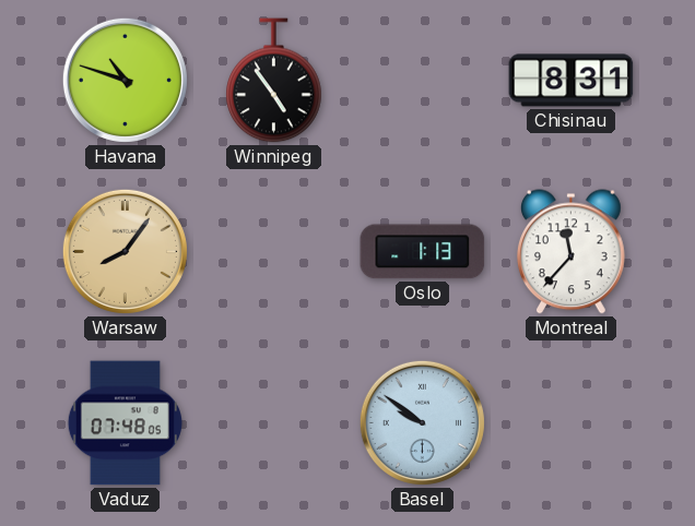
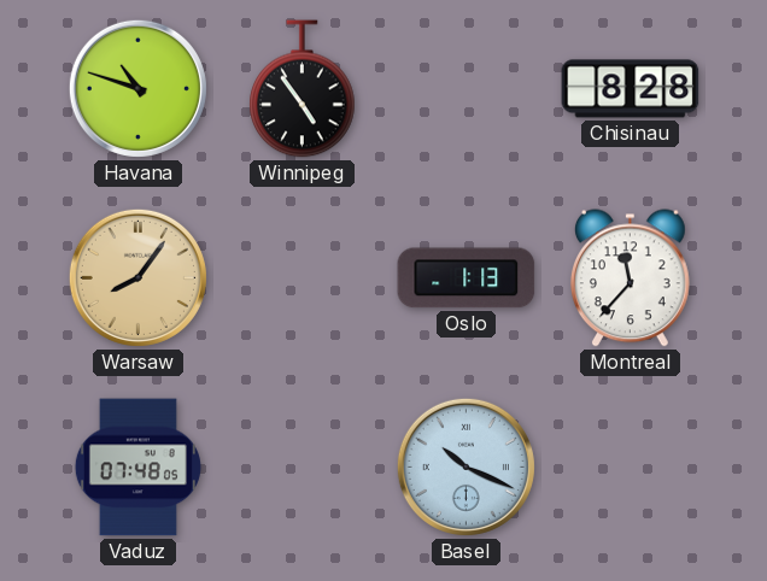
Chisinau: 8:31 -> 8:28
Basel: 9:51 -> 10:19
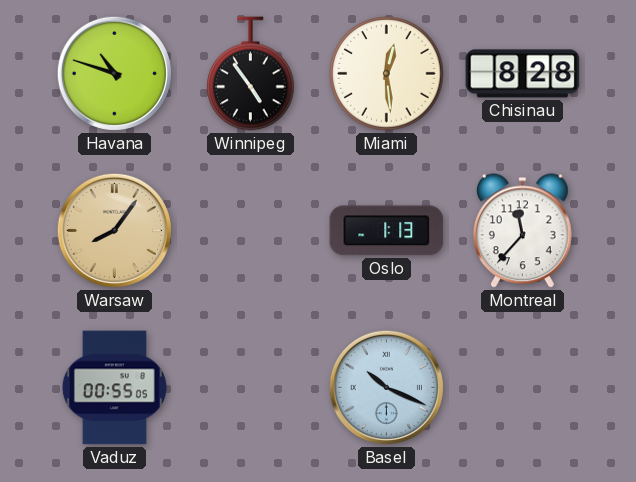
Miami: none -> 12:29
Vaduz: 07:48 -> 00:55
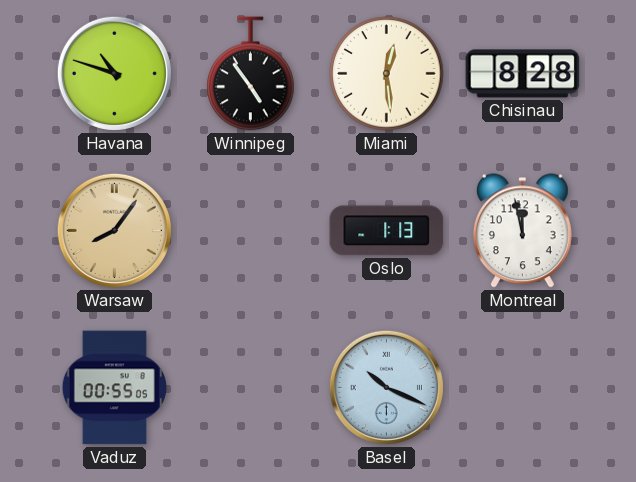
Montreal: 11:37 -> 11:58
